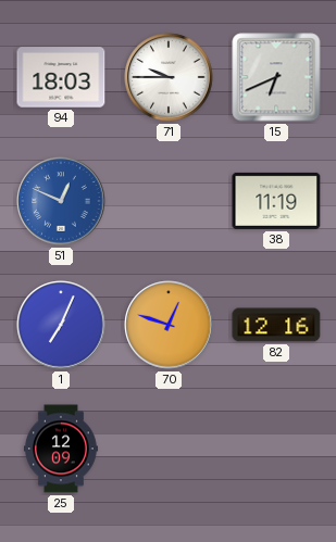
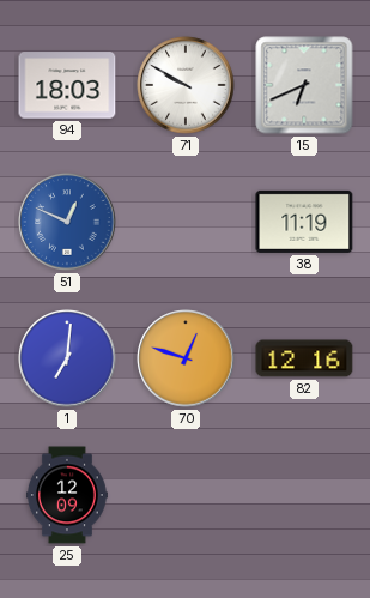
71: 9:45 -> 9:50
1: 7:04 -> 7:01
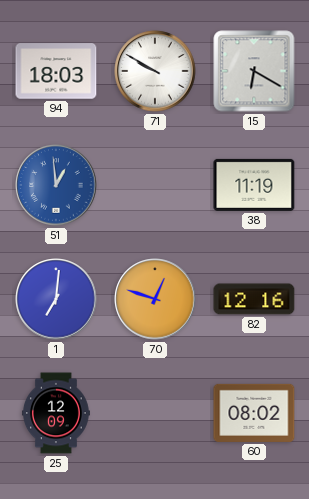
15: 6:41 -> 6:20
51: 12:49 -> 12:59
60: none -> 08:02
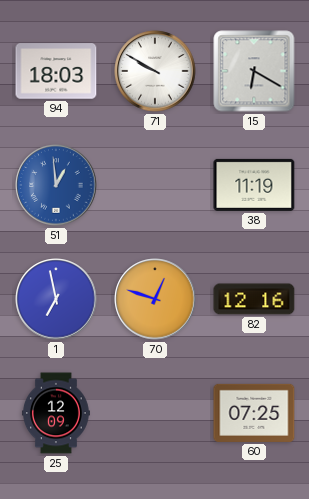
1: 7:01 -> 6:58
60: 08:02 -> 07:25
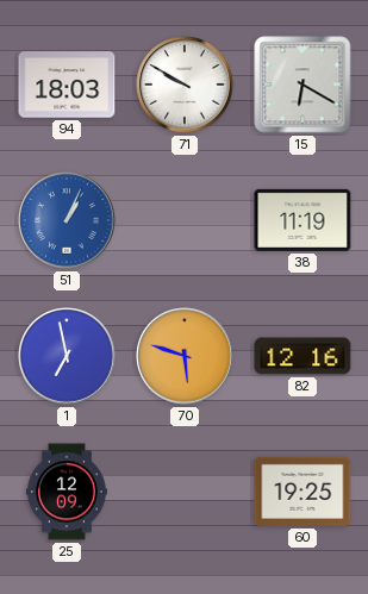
51: 12:59 -> 1:04
70: 12:48 -> 5:48
60: 07:25 -> 19:25
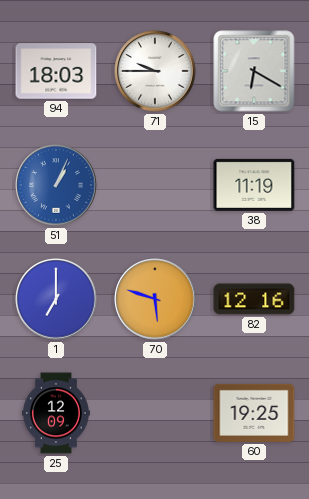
71: 9:50 -> 9:45
1: 6:58 -> 7:00
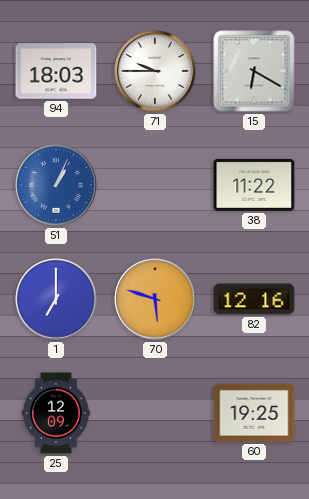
38: 11:19 -> 11:22
